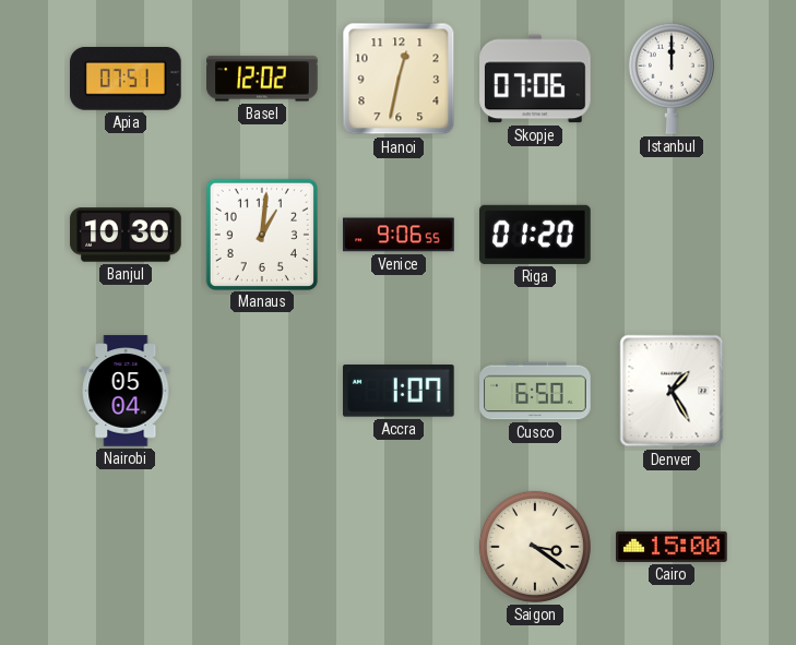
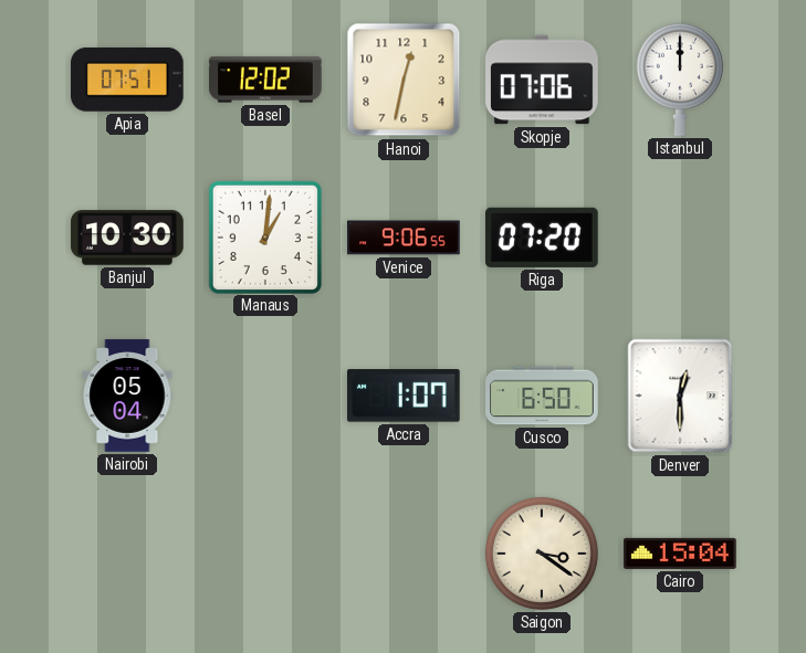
Riga: 01:20 -> 07:20
Denver: 1:25 -> 12:30
Cairo: 15:00 -> 15:04
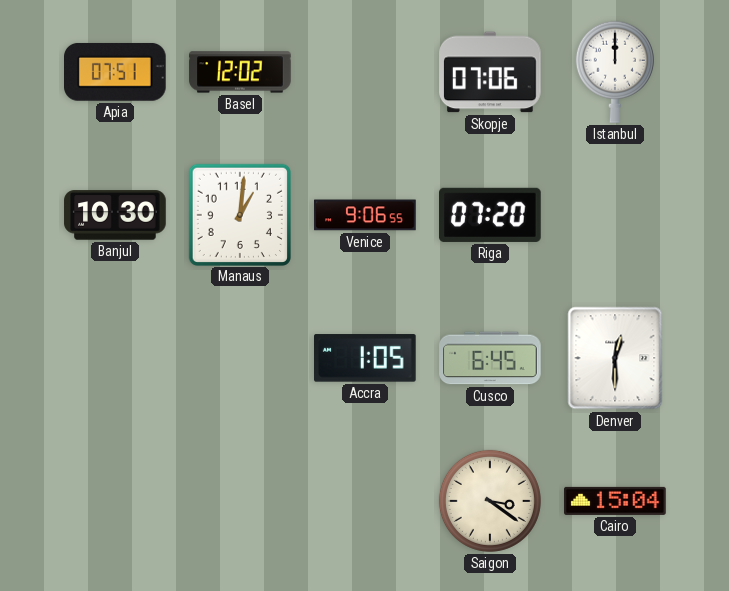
Hanoi: 12:32 -> none
Nairobi: 05:04 -> none
Accra: 1:07 -> 1:05
Cusco: 6:50 -> 6:45
